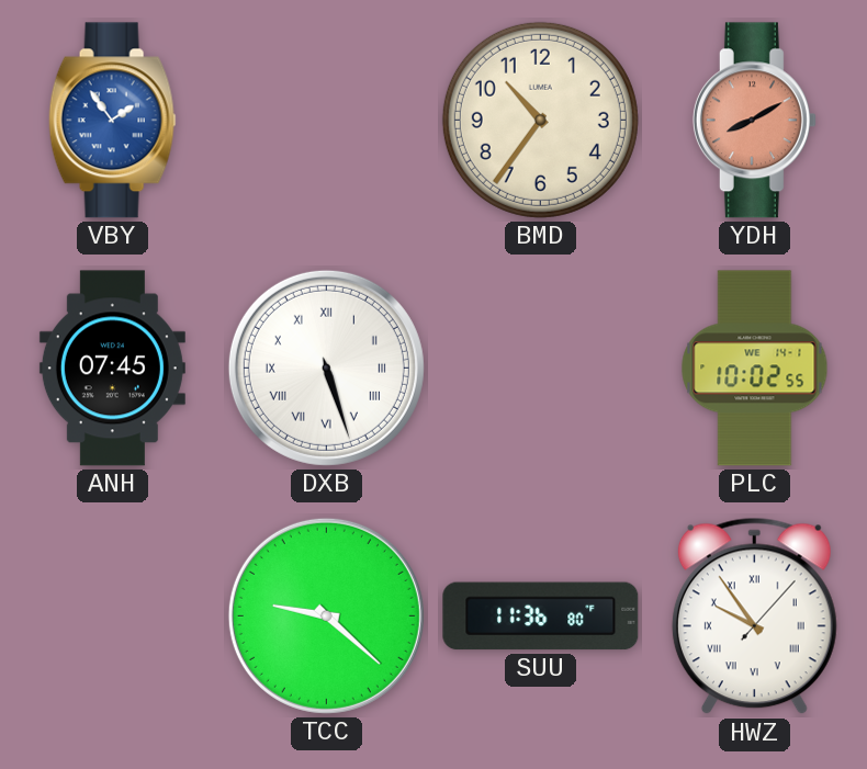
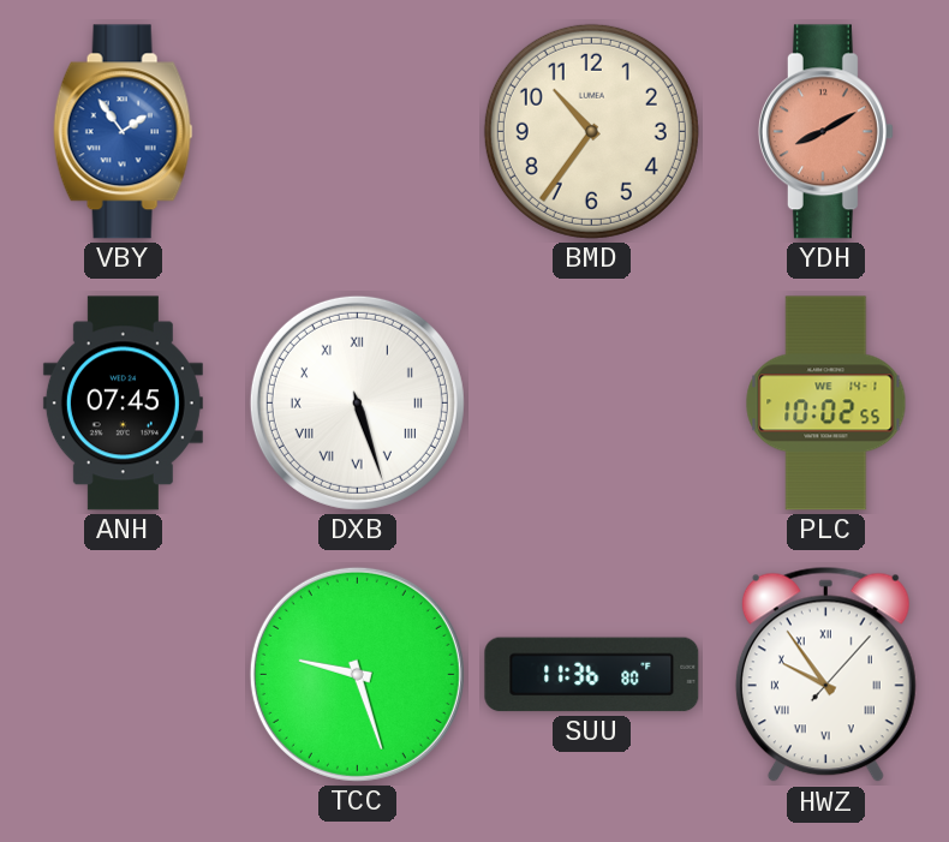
TCC: 9:22 -> 9:27
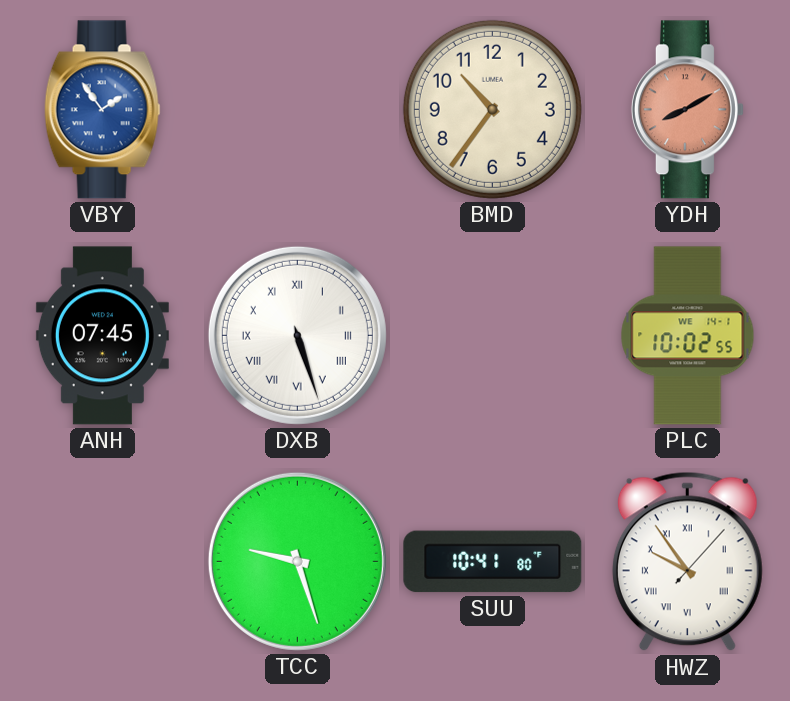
SUU: 11:36 -> 10:41
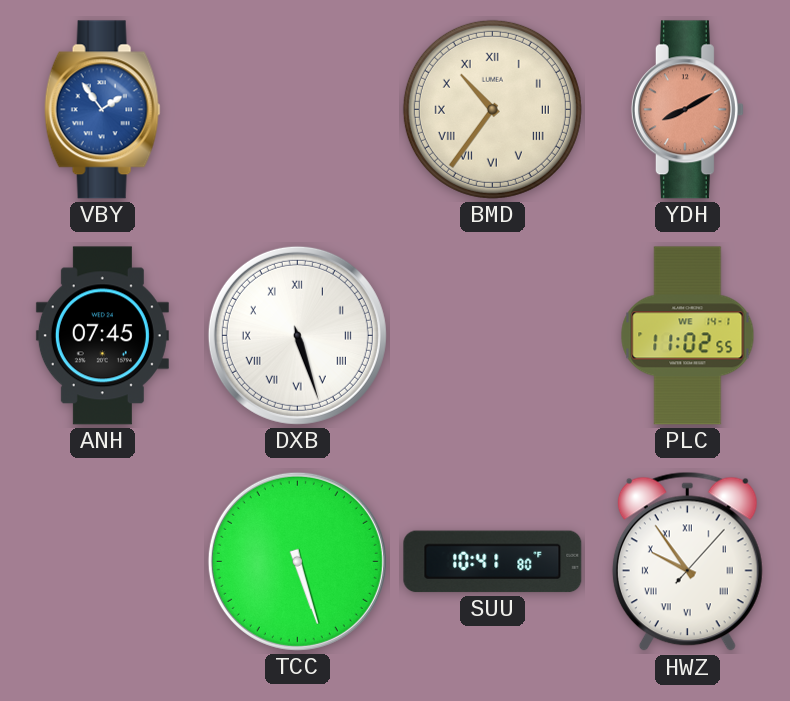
BMD numerals: Arabic -> Roman
PLC: 10:02 -> 11:02
TCC: 9:27 -> 5:27
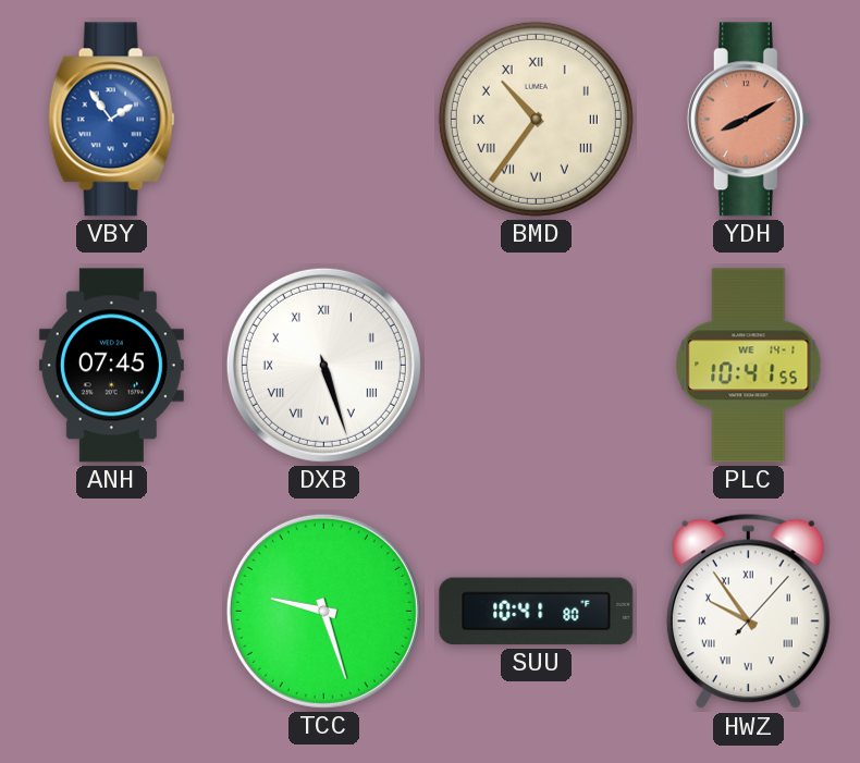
PLC: 11:02 -> 10:41
TCC: 5:27 -> 9:27
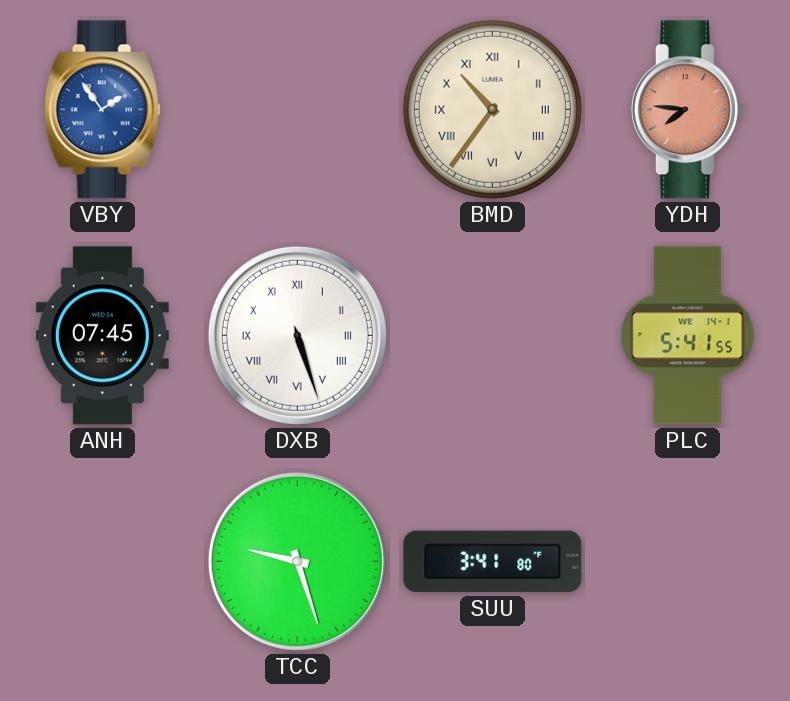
YDH: 8:10 -> 7:46
PLC: 10:41 -> 5:41
SUU: 10:41 -> 3:41
HWZ: 9:54 -> none
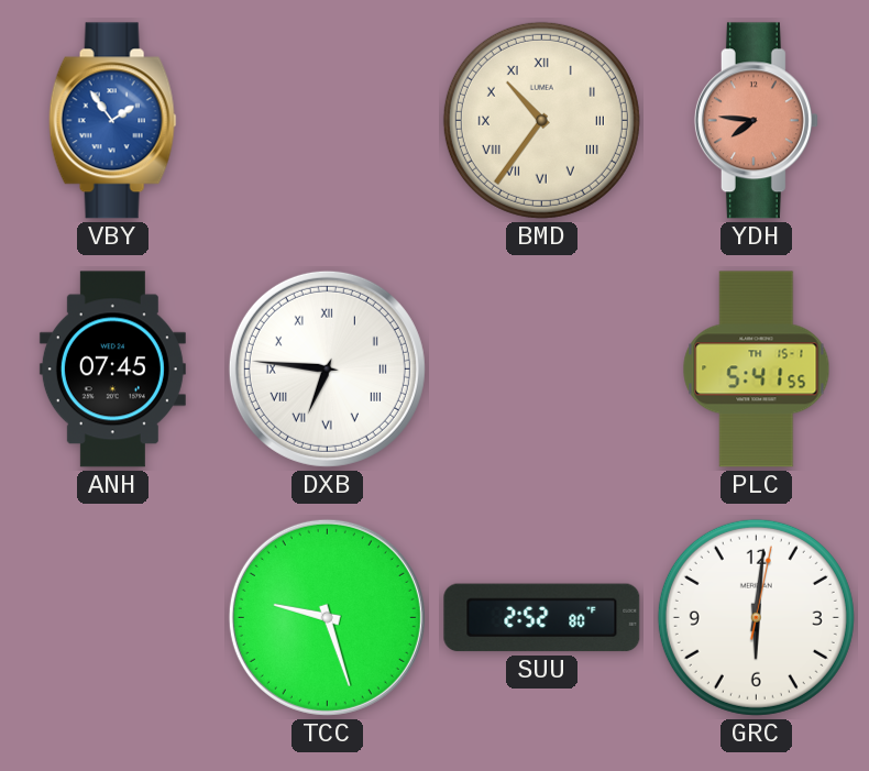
DXB: 5:27 -> 6:46
PLC date: WE 14-1 -> TH 15-1
SUU: 3:41 -> 2:52
GRC: none -> 6:01
